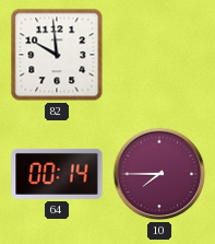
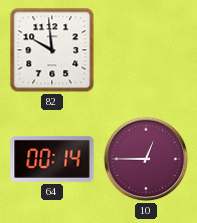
10: 7:45 -> 12:45
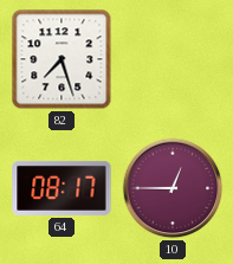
82: 9:59 -> 7:27
64: 00:14 -> 08:17
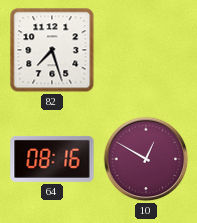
64: 08:17 -> 08:16
10: 12:45 -> 12:50
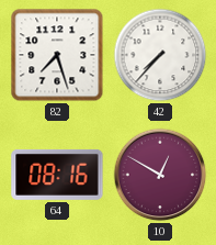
42: none -> 7:37
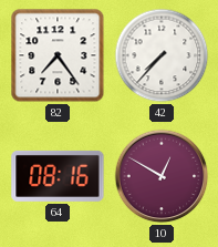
82: 7:27 -> 7:24
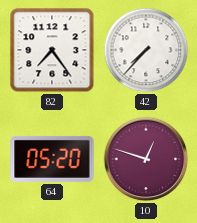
64: 08:16 -> 05:20
10: 12:50 -> 12:48
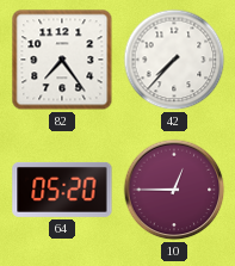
10: 12:48 -> 12:45
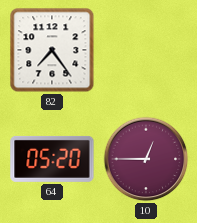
42: 7:37 -> none
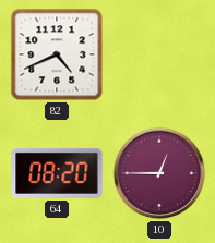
82: 7:24 -> 4:41
64: 05:20 -> 08:20
